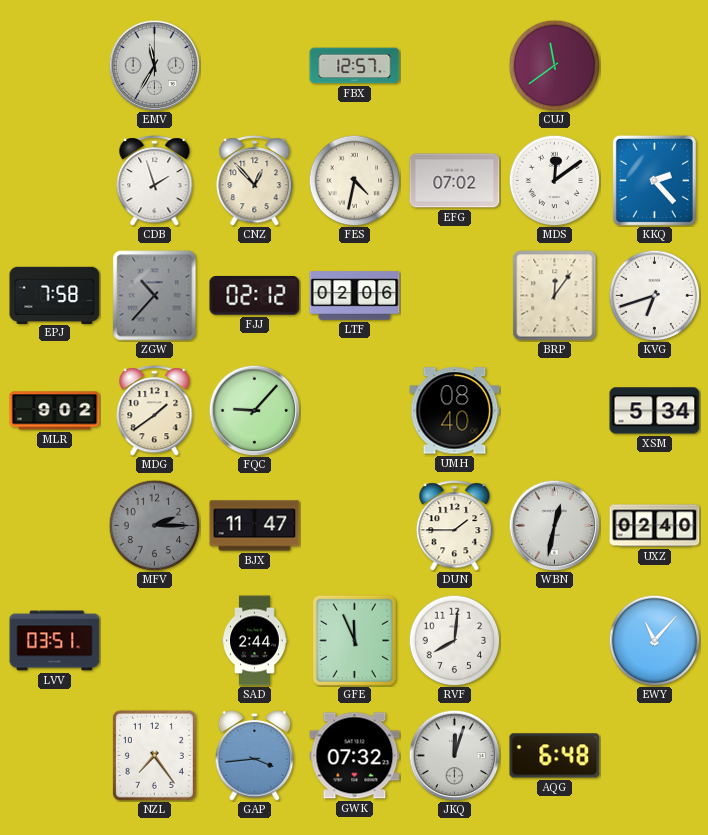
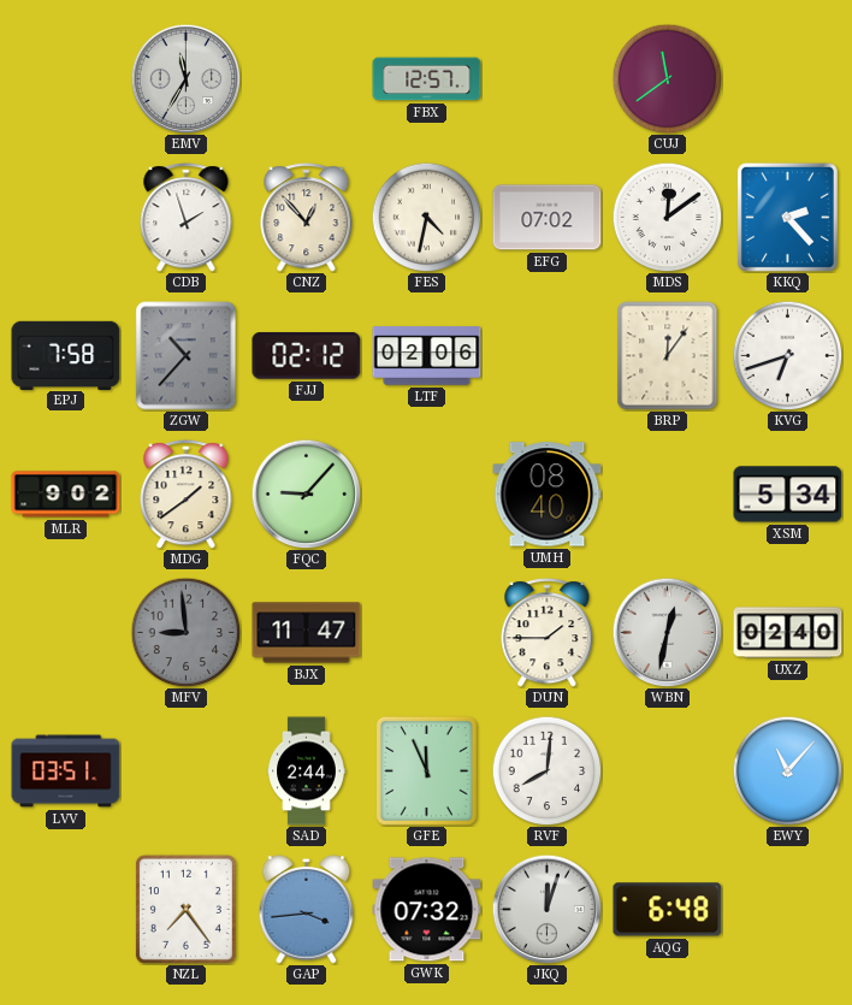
MFV: 2:15 -> 8:59
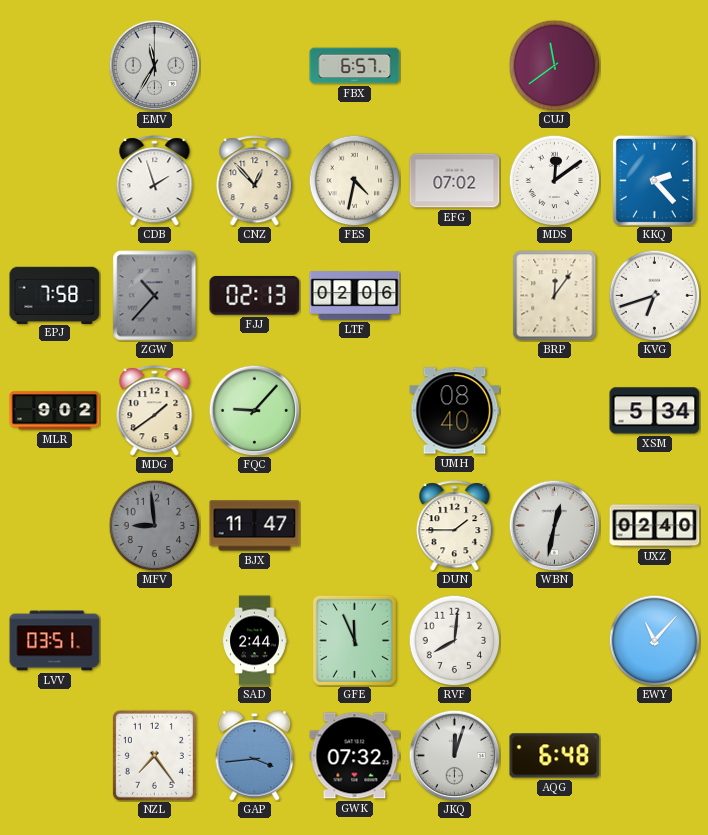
FBX: 12:57 -> 6:57
FJJ: 02:12 -> 02:13
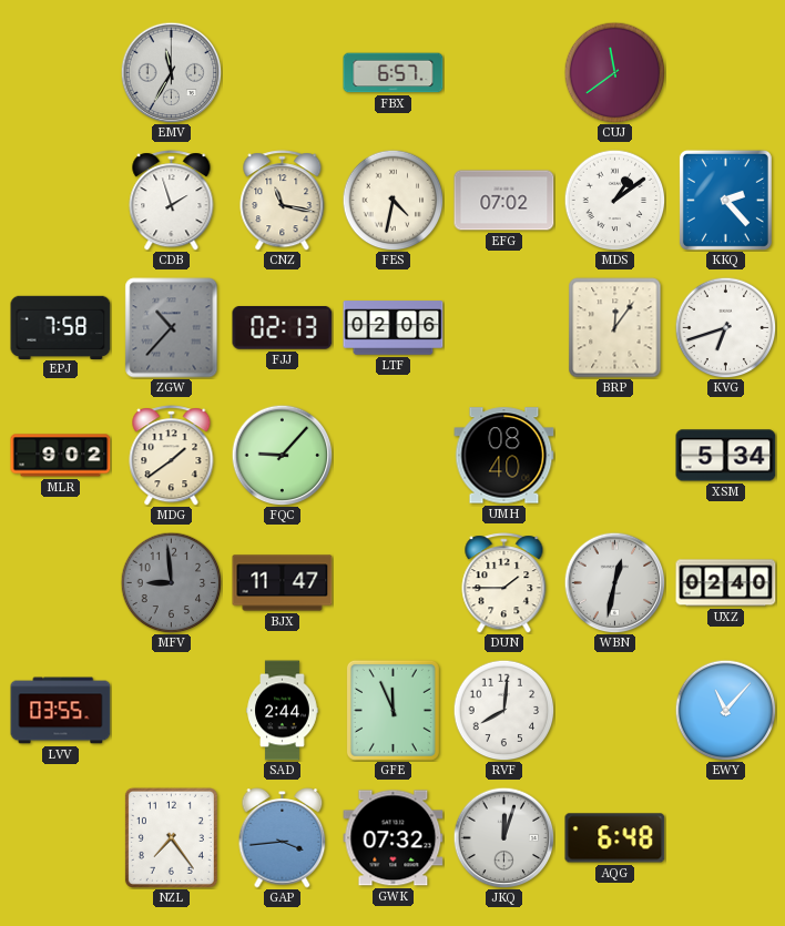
CNZ: 12:53 -> 11:17
MDS: 12:09 -> 1:09
LVV: 03:51 -> 03:55
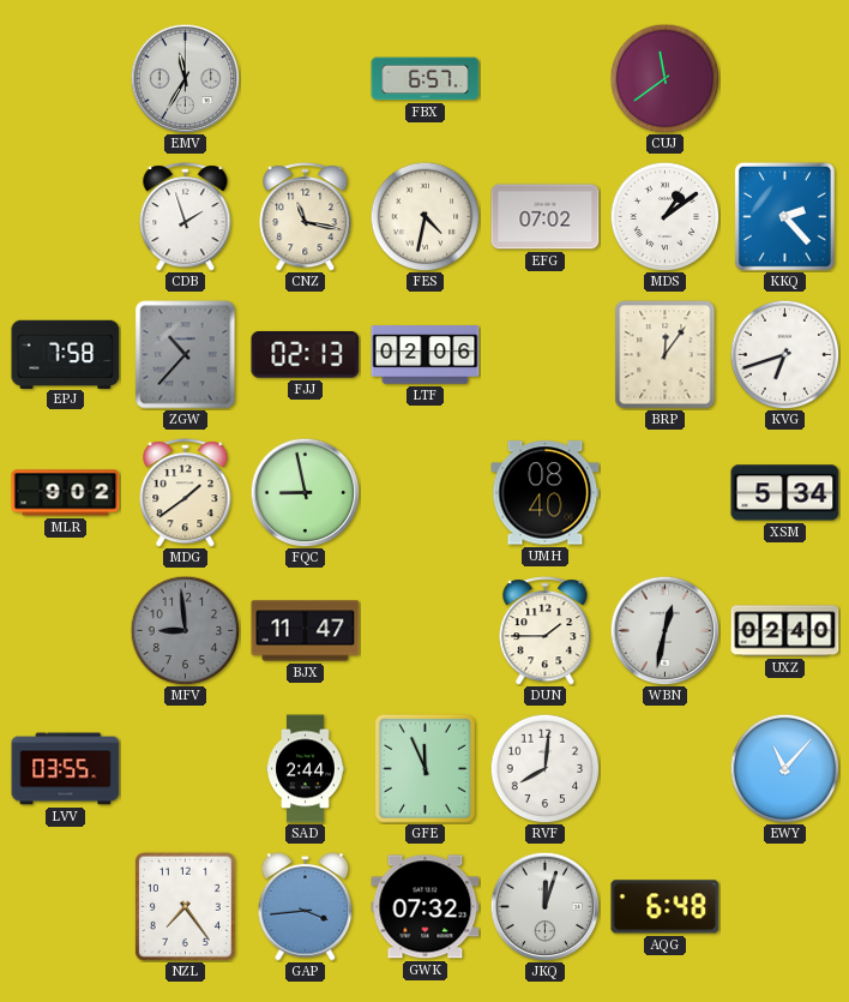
FQC: 9:07 -> 8:58
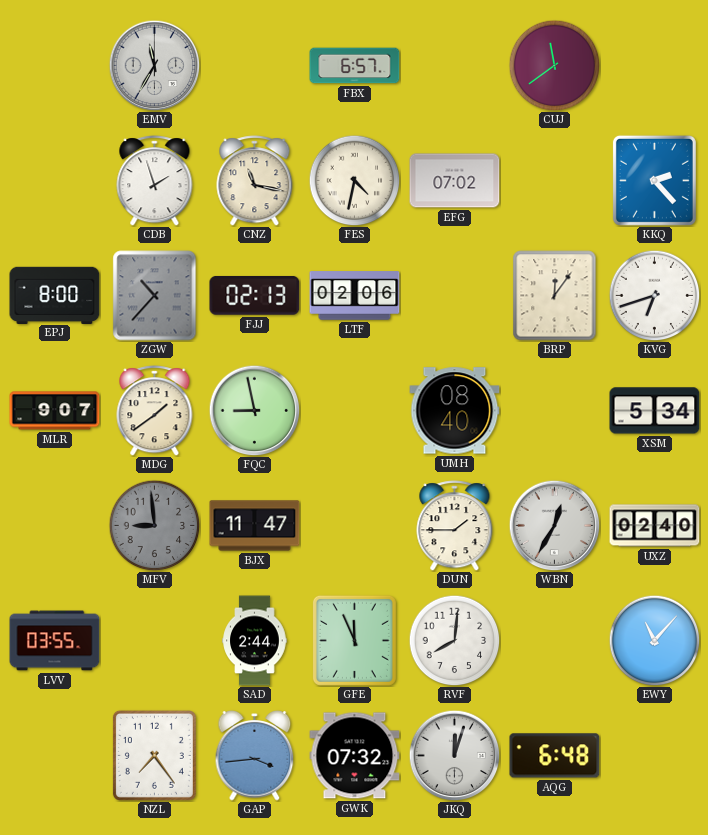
MDS: 1:09 -> none
EPJ: 7:58 -> 8:00
MLR: 9:02 -> 9:07
WBN: 12:32 -> 12:35
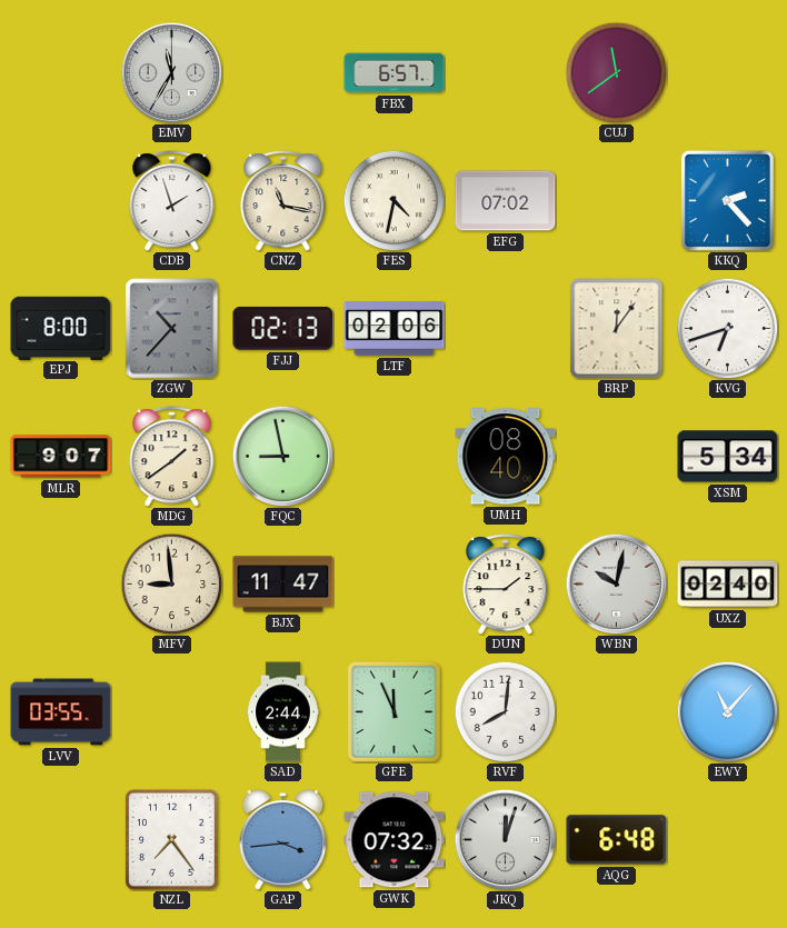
MFV dial: grey -> cream
WBN: 12:35 -> 10:02
